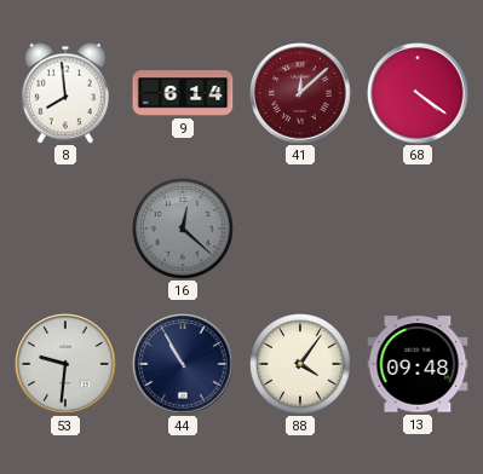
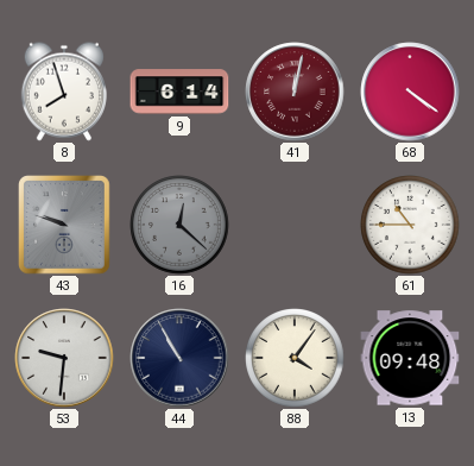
8: 7:59 -> 7:57
41: 12:08 -> 12:02
43: none -> 9:48
61: none -> 10:45
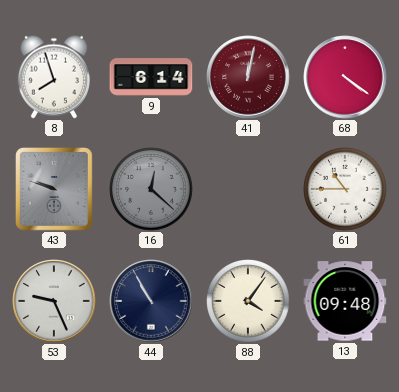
53: 9:31 -> 9:26
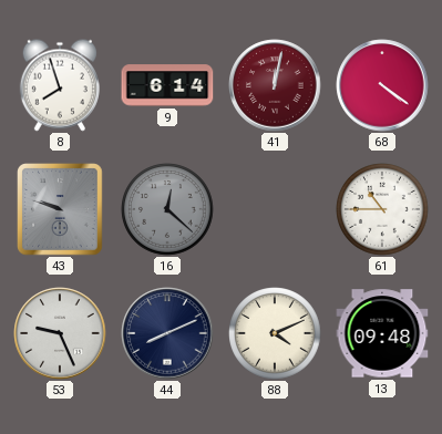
44: 10:55 -> 8:11
88: 4:06 -> 4:11
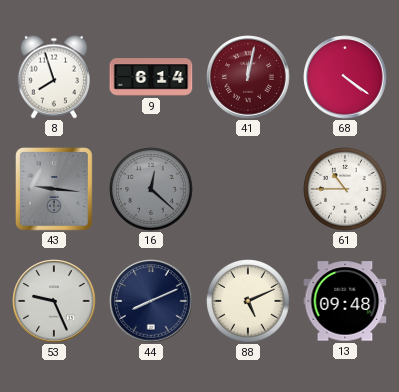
43: 9:48 -> 9:16
88: 4:11 -> 5:11
